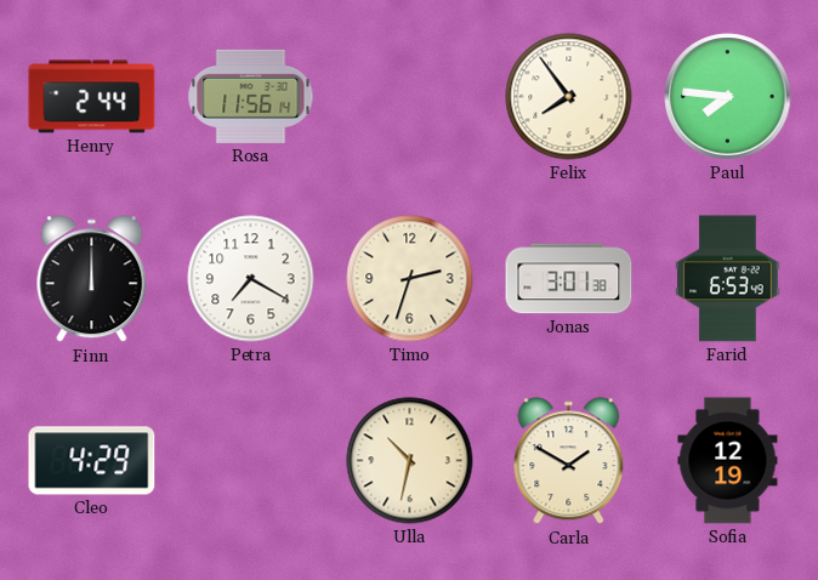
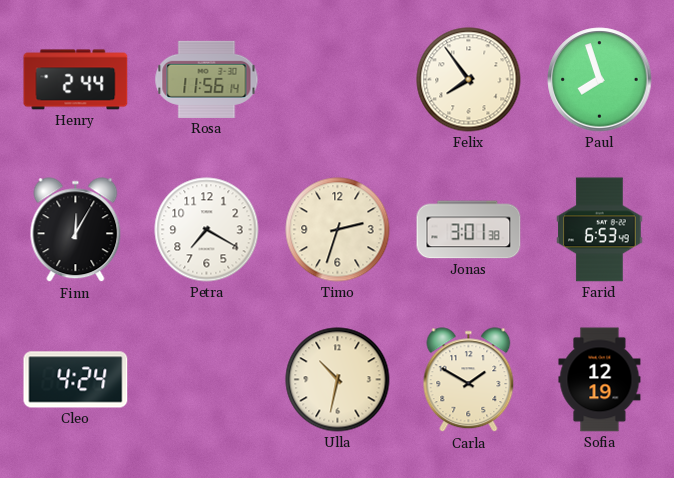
Paul: 7:46 -> 7:57
Finn: 12:00 -> 12:05
Cleo: 4:29 -> 4:24
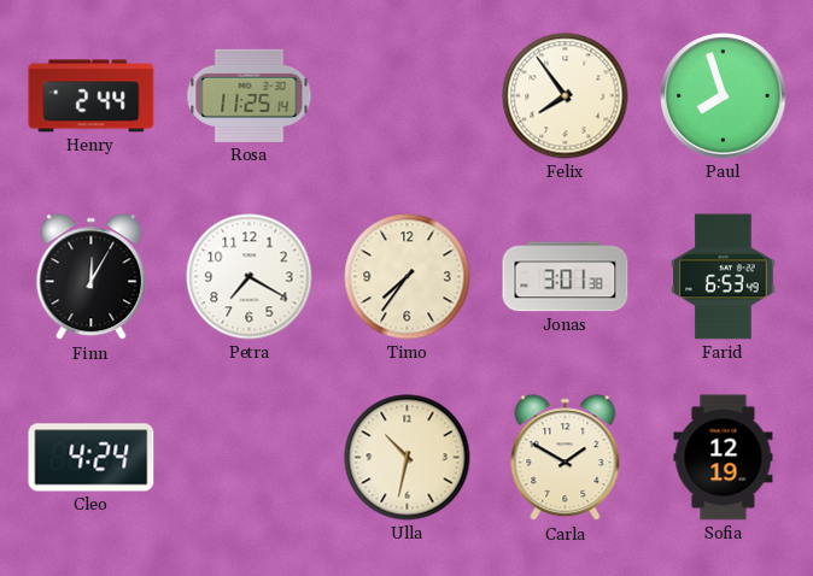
Rosa: 11:56 -> 11:25
Timo: 2:33 -> 7:36
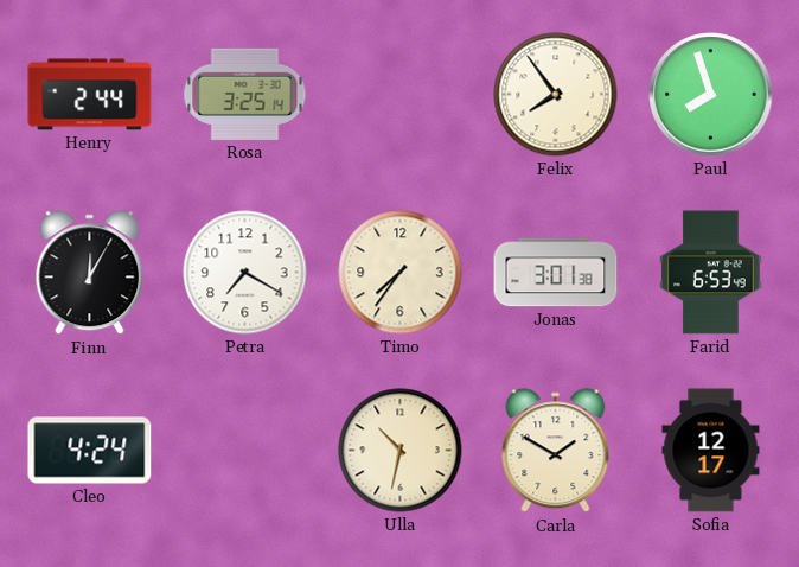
Rosa: 11:25 -> 3:25
Sofia: 12:19 -> 12:17
